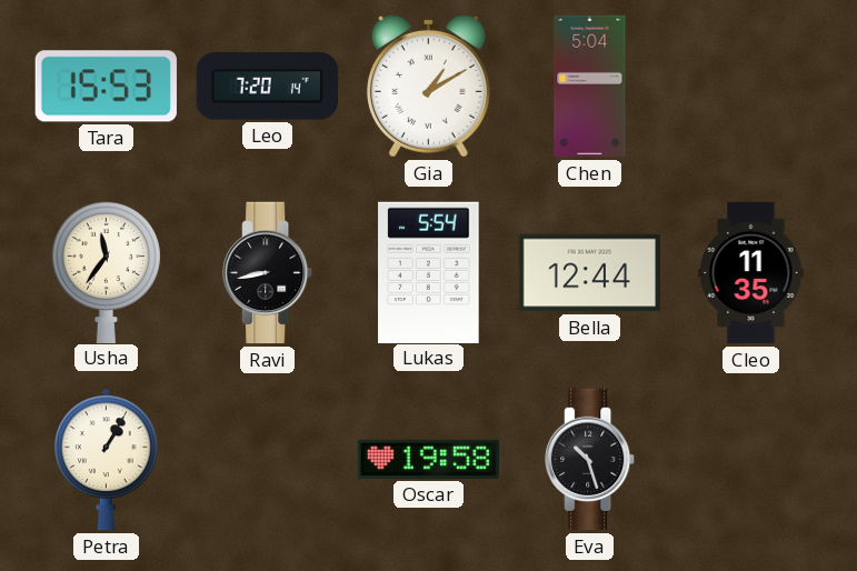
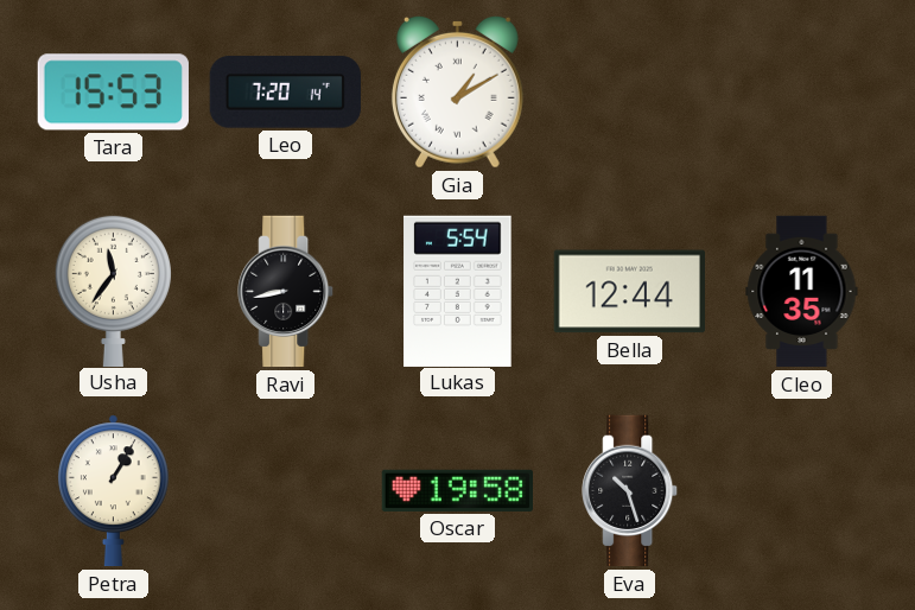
Chen: 5:04 -> none
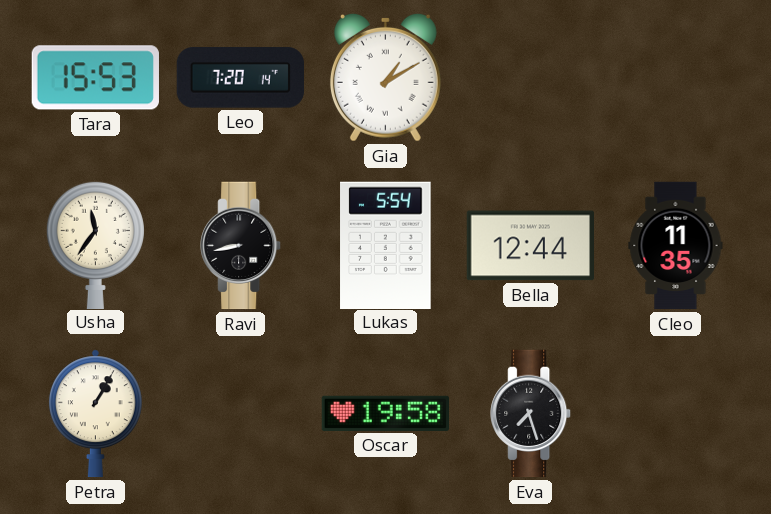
Eva: 10:27 -> 7:27
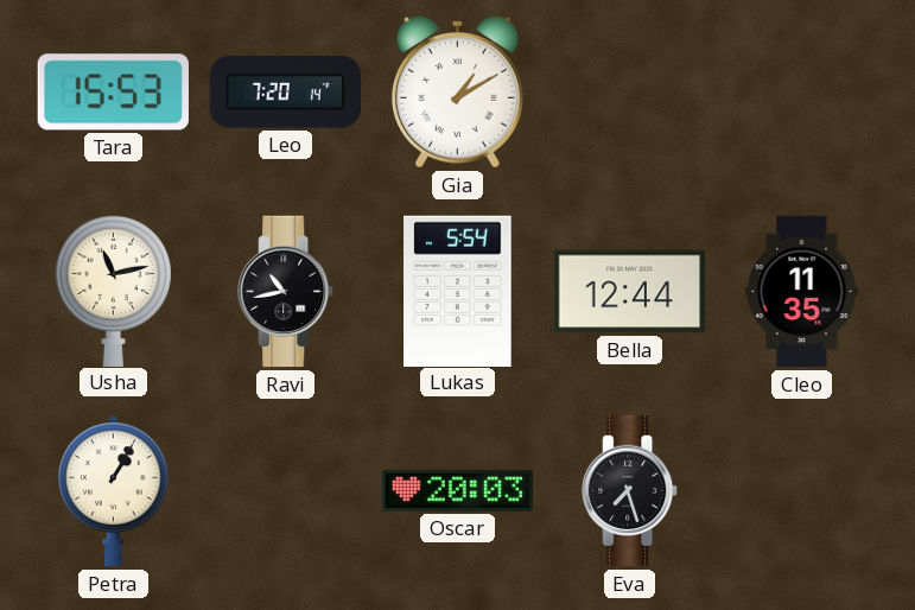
Usha: 11:36 -> 11:13
Ravi: 8:43 -> 10:43
Oscar: 19:58 -> 20:03
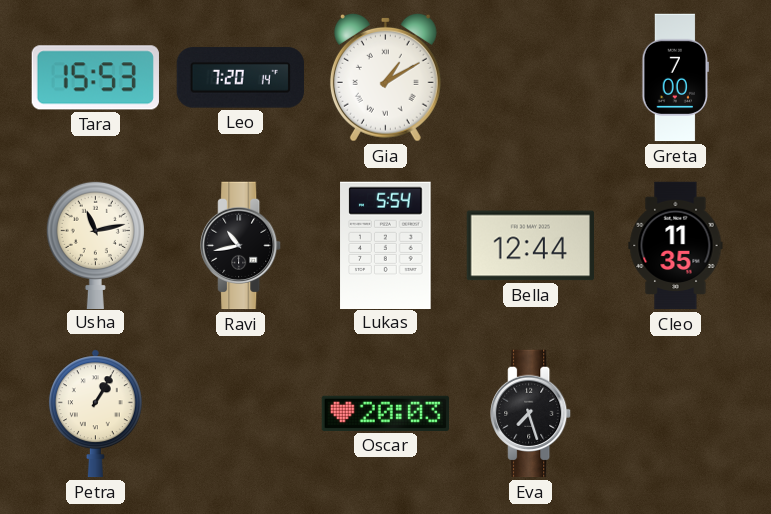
Greta: none -> 7:00
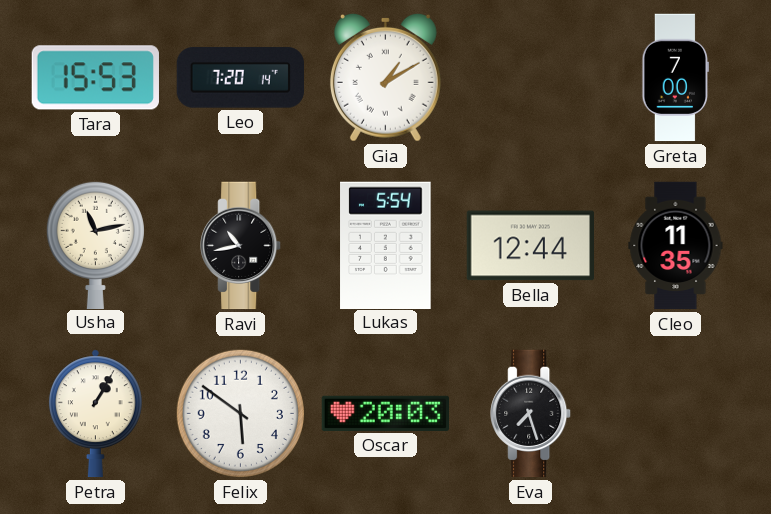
Felix: none -> 5:51
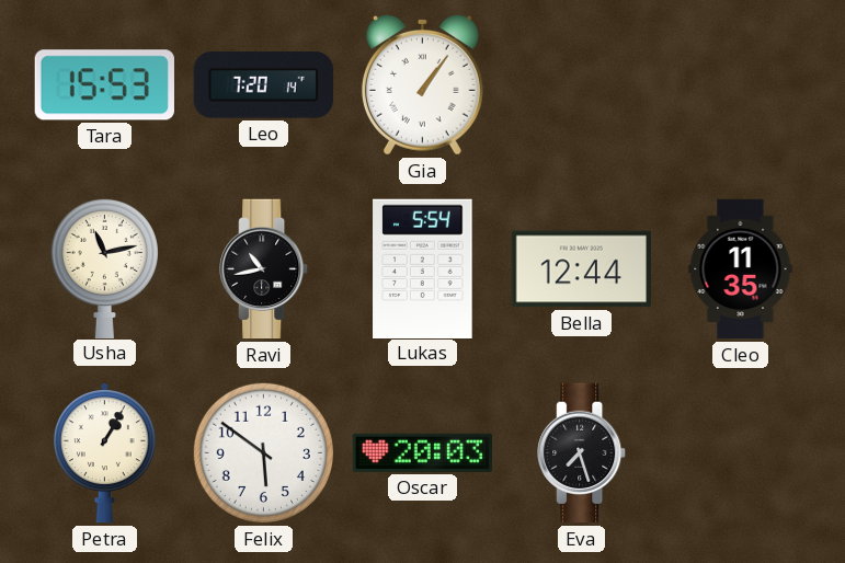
Gia: 1:10 -> 1:06
Greta: 7:00 -> none
